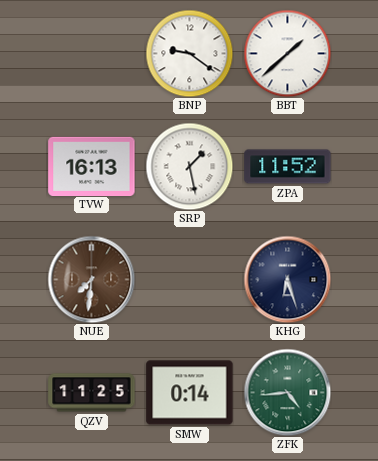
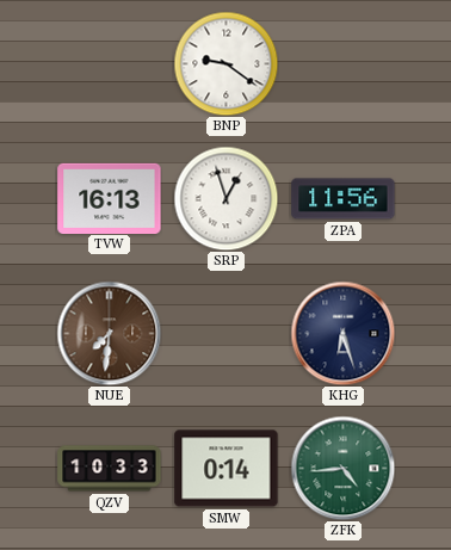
BBT: 1:38 -> none
SRP: 1:28 -> 12:57
ZPA: 11:52 -> 11:56
QZV: 11:25 -> 10:33
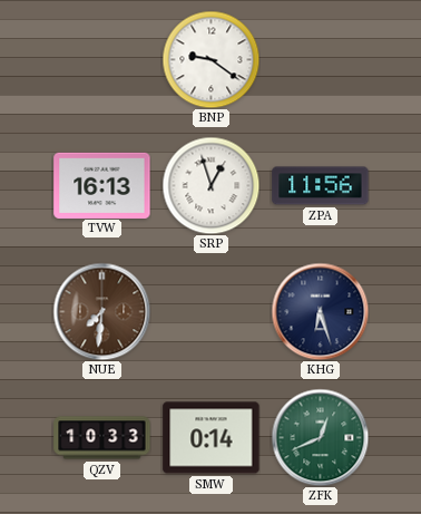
ZFK: 4:44 -> 12:41
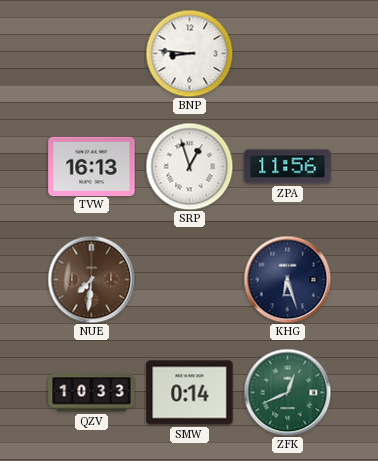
BNP: 9:21 -> 8:46
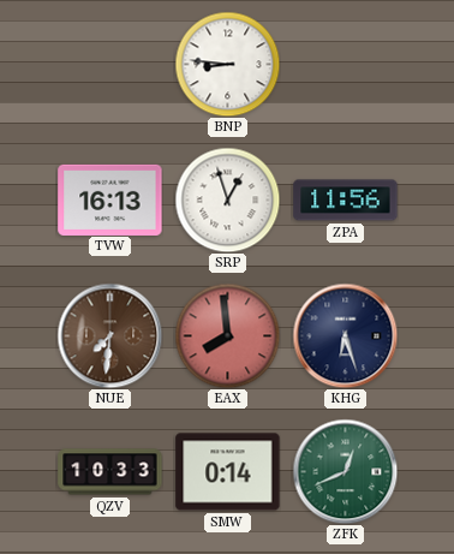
EAX: none -> 7:59
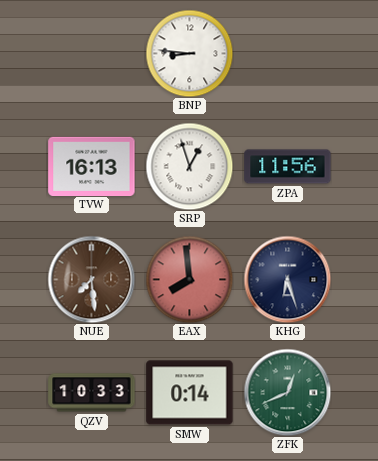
NUE: 7:31 -> 7:29
